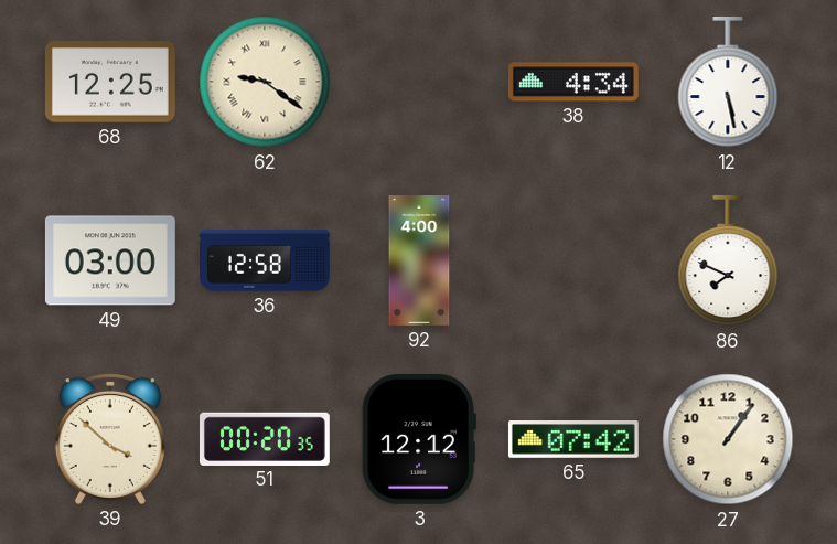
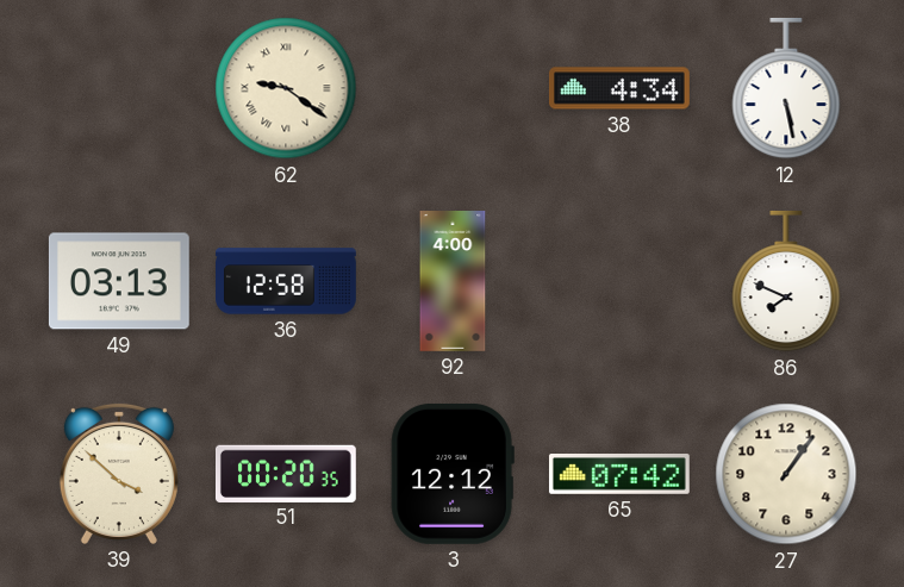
68: 12:25 -> none
49: 03:00 -> 03:13
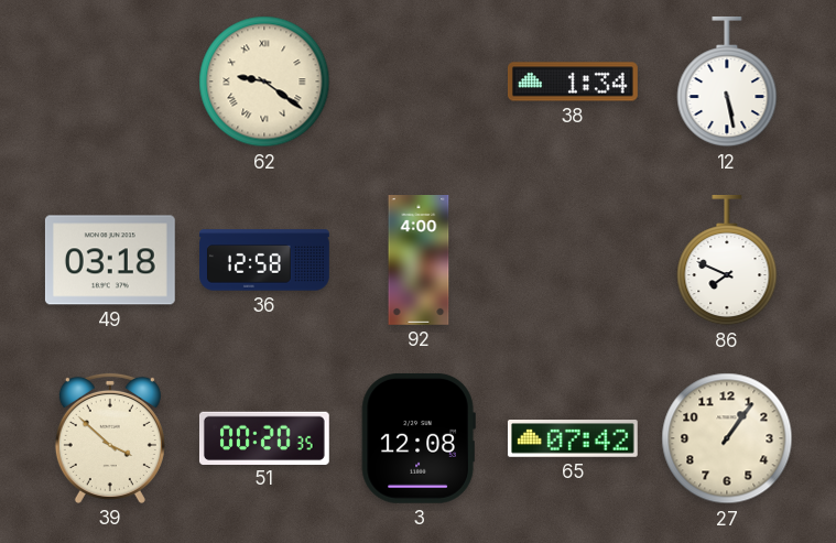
38: 4:34 -> 1:34
49: 03:13 -> 03:18
3: 12:12 -> 12:08
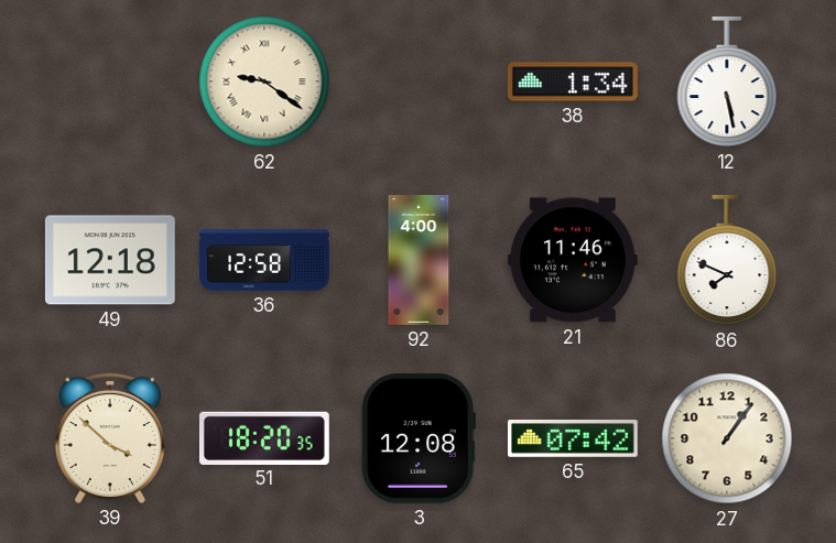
49: 03:18 -> 12:18
21: none -> 11:46
51: 00:20 -> 18:20
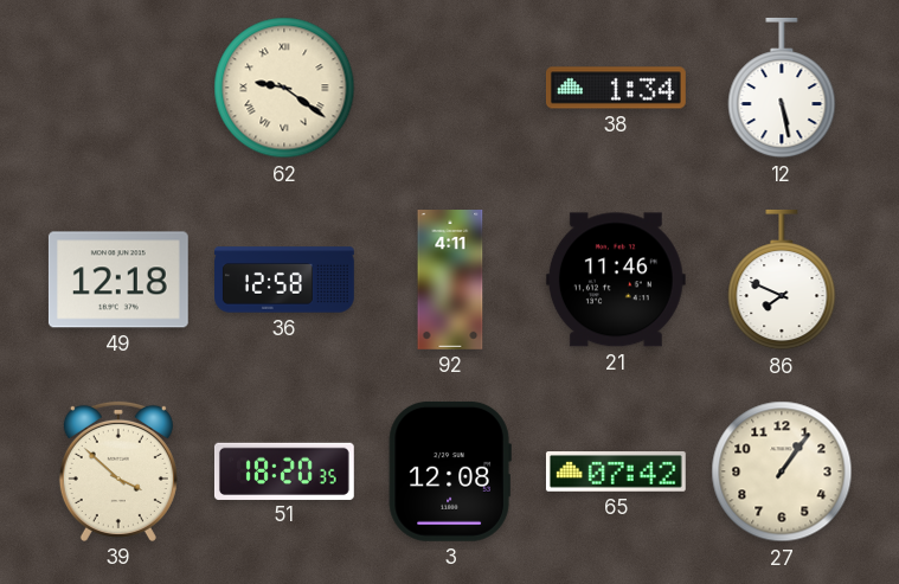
92: 4:00 -> 4:11
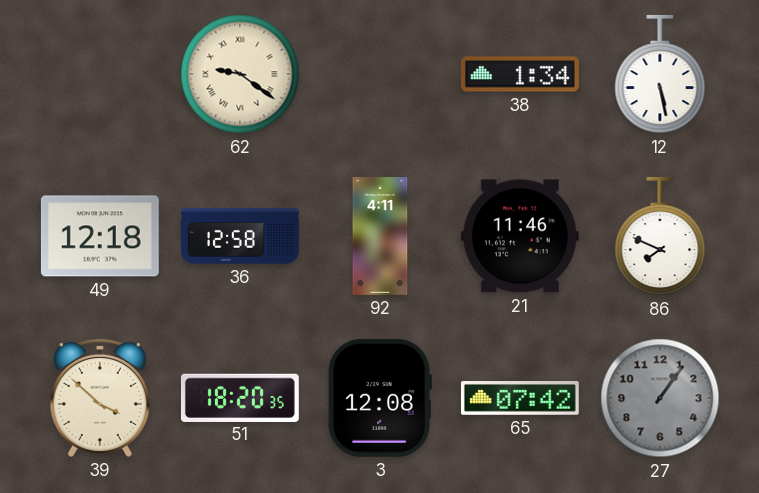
27 dial: cream -> grey
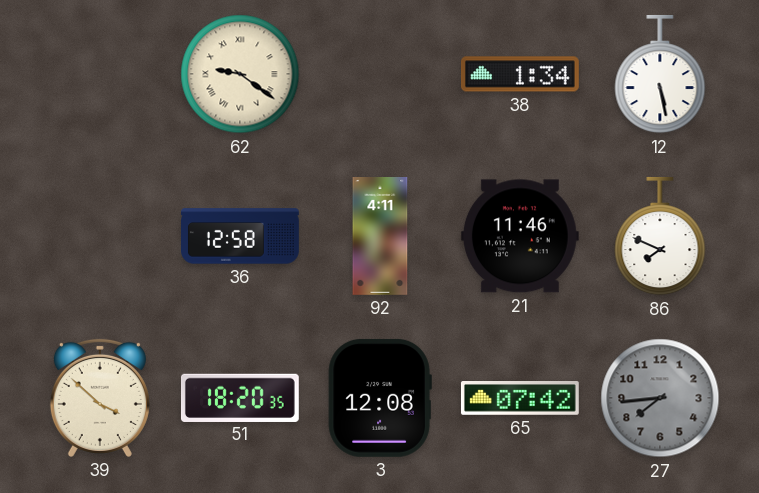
49: 12:18 -> none
27: 1:06 -> 7:44
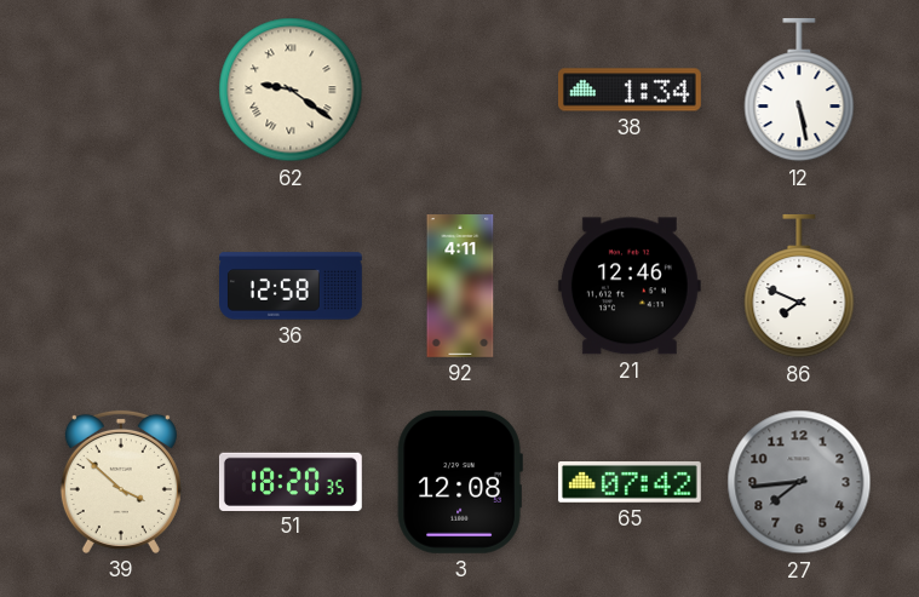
21: 11:46 -> 12:46
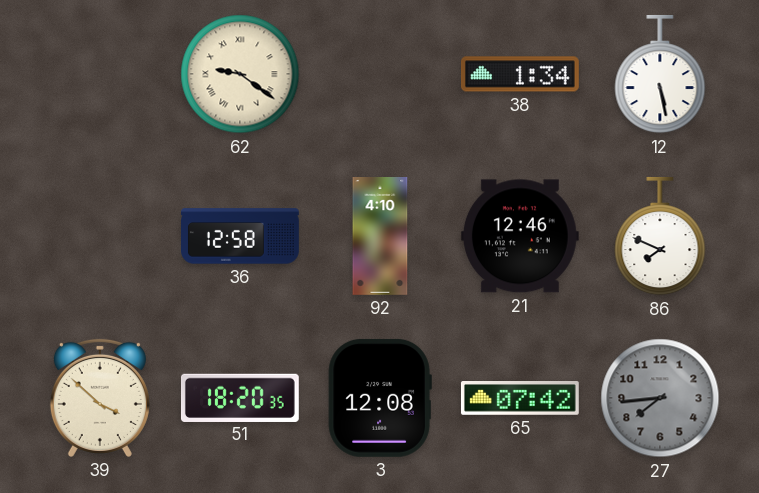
92: 4:11 -> 4:10
